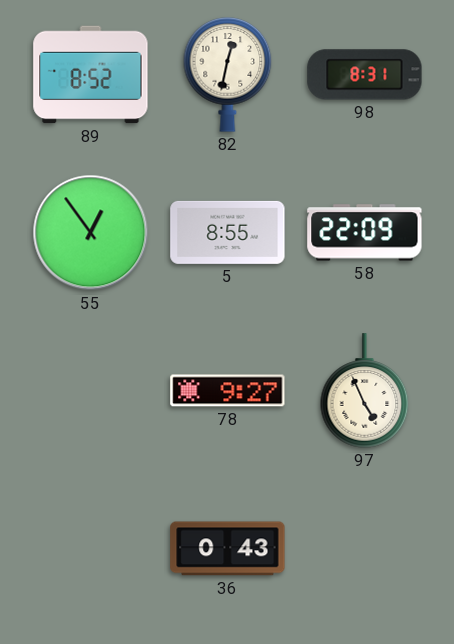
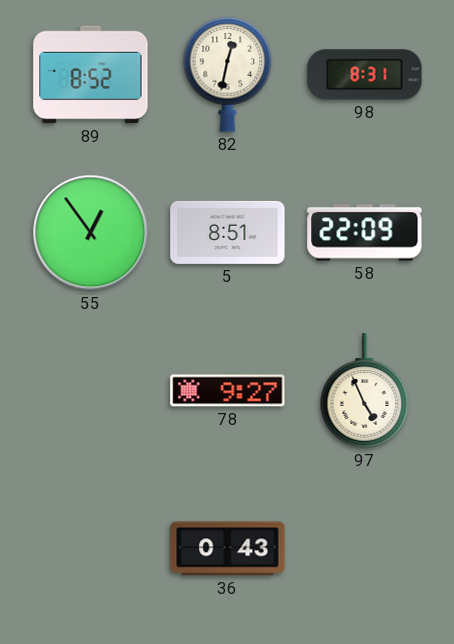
5: 8:55 -> 8:51
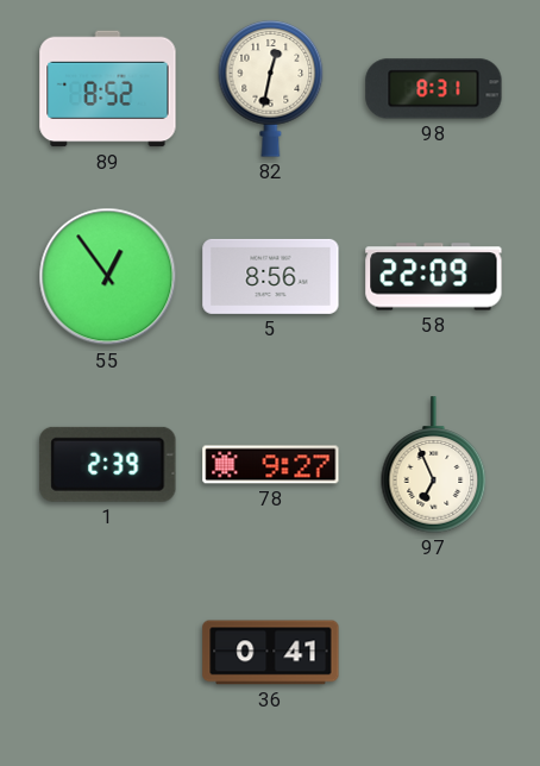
5: 8:51 -> 8:56
1: none -> 2:39
97: 4:56 -> 6:56
36: 0:43 -> 0:41
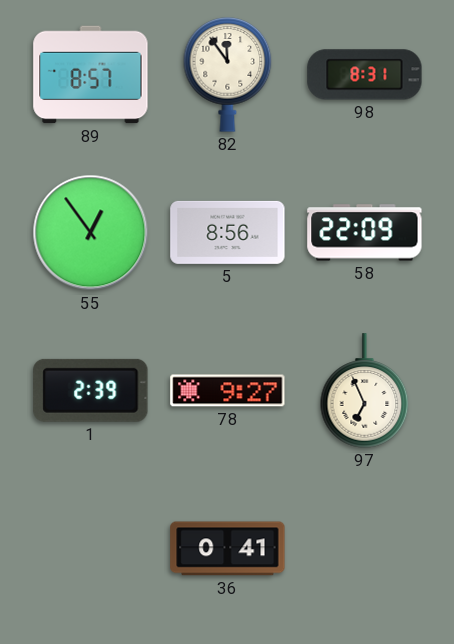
89: 8:52 -> 8:57
82: 12:32 -> 11:54
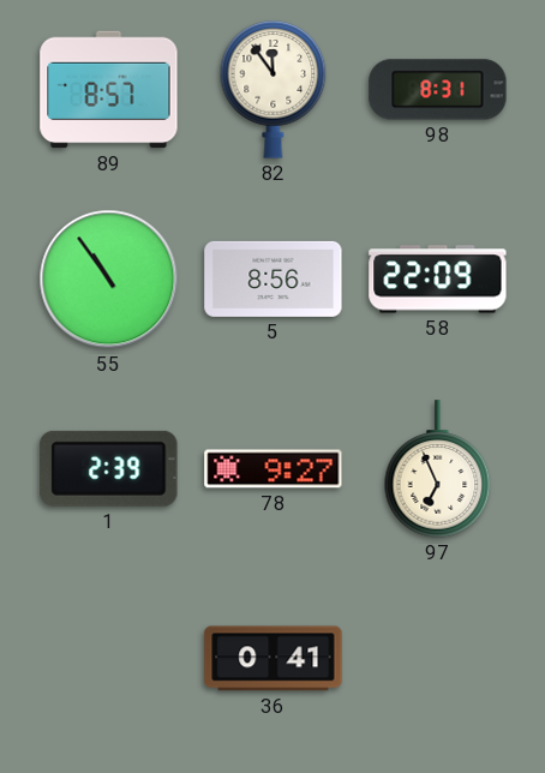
55: 12:54 -> 10:54
